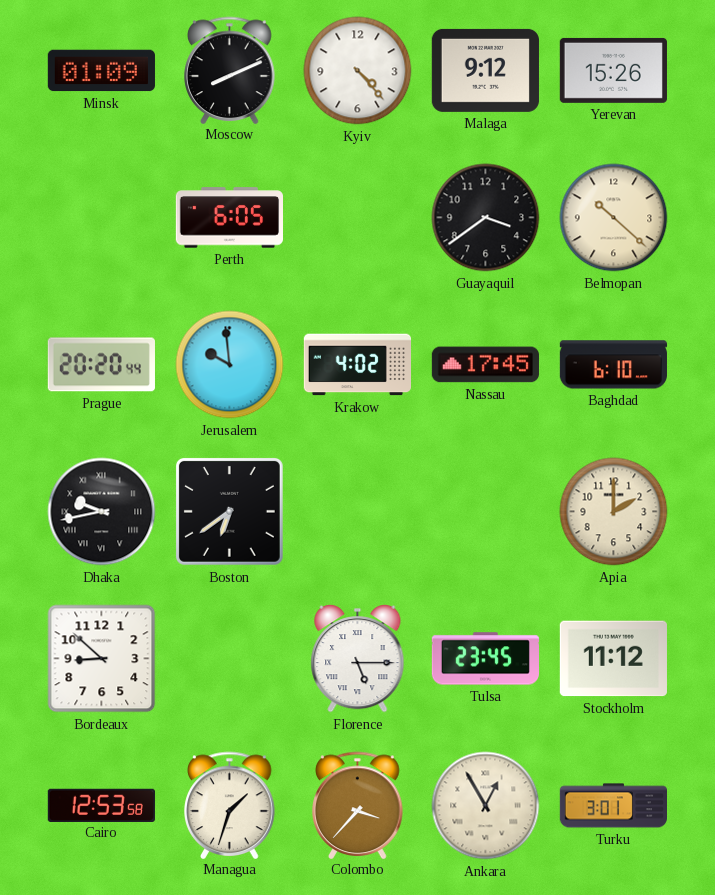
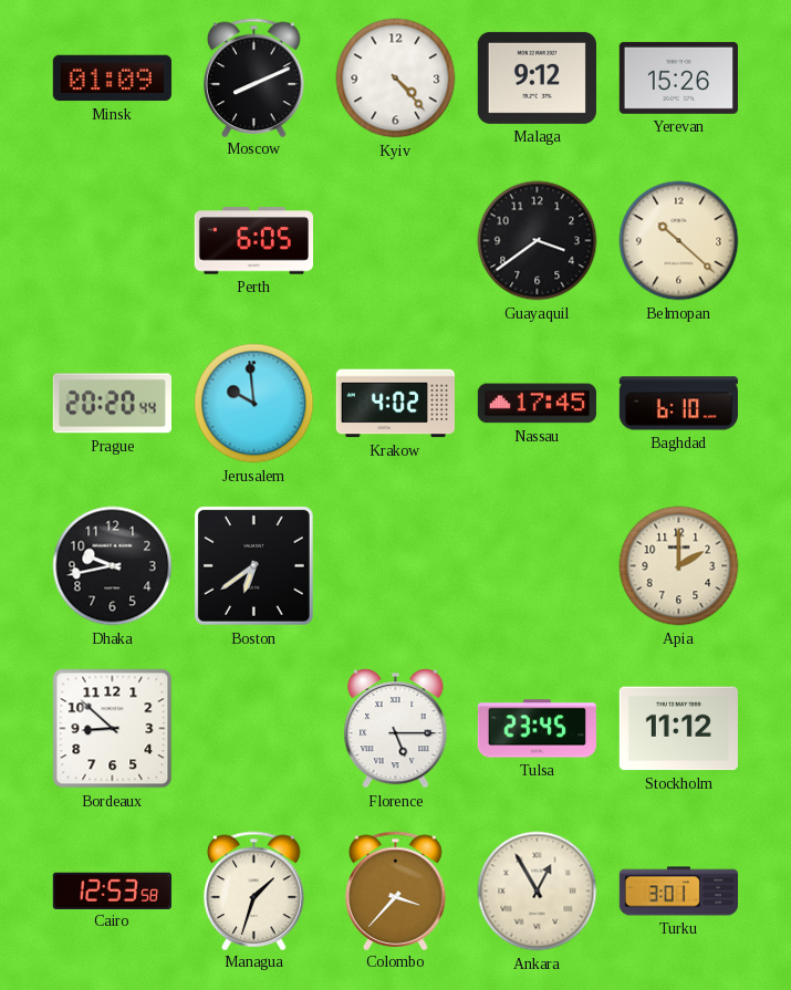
Dhaka numerals: Roman -> Arabic
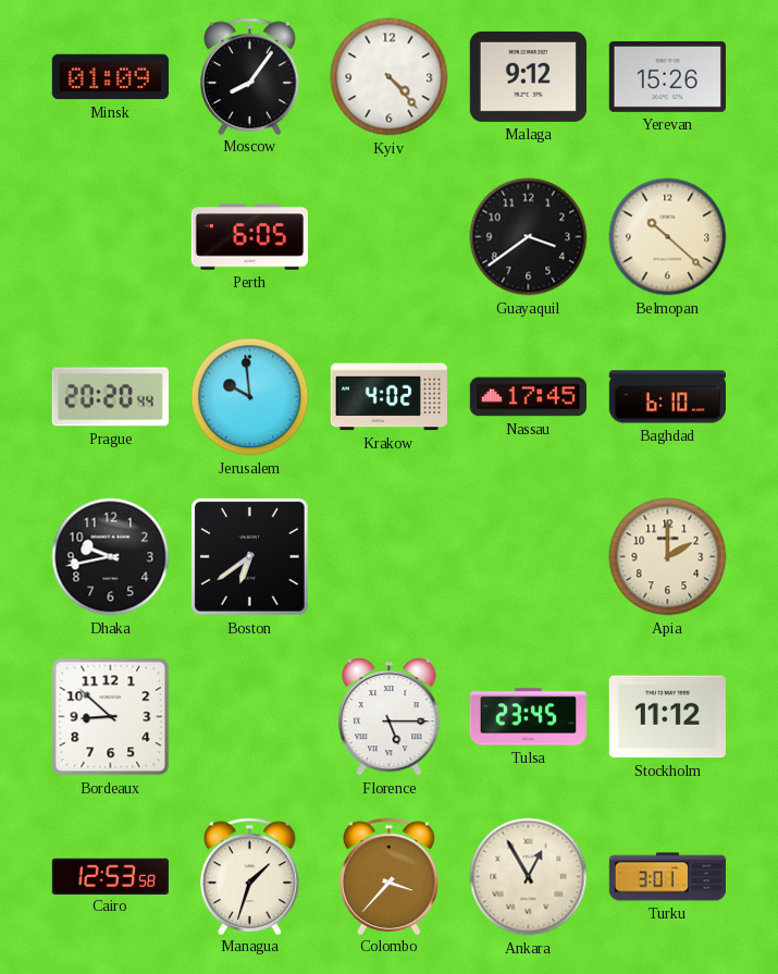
Moscow: 8:11 -> 8:06
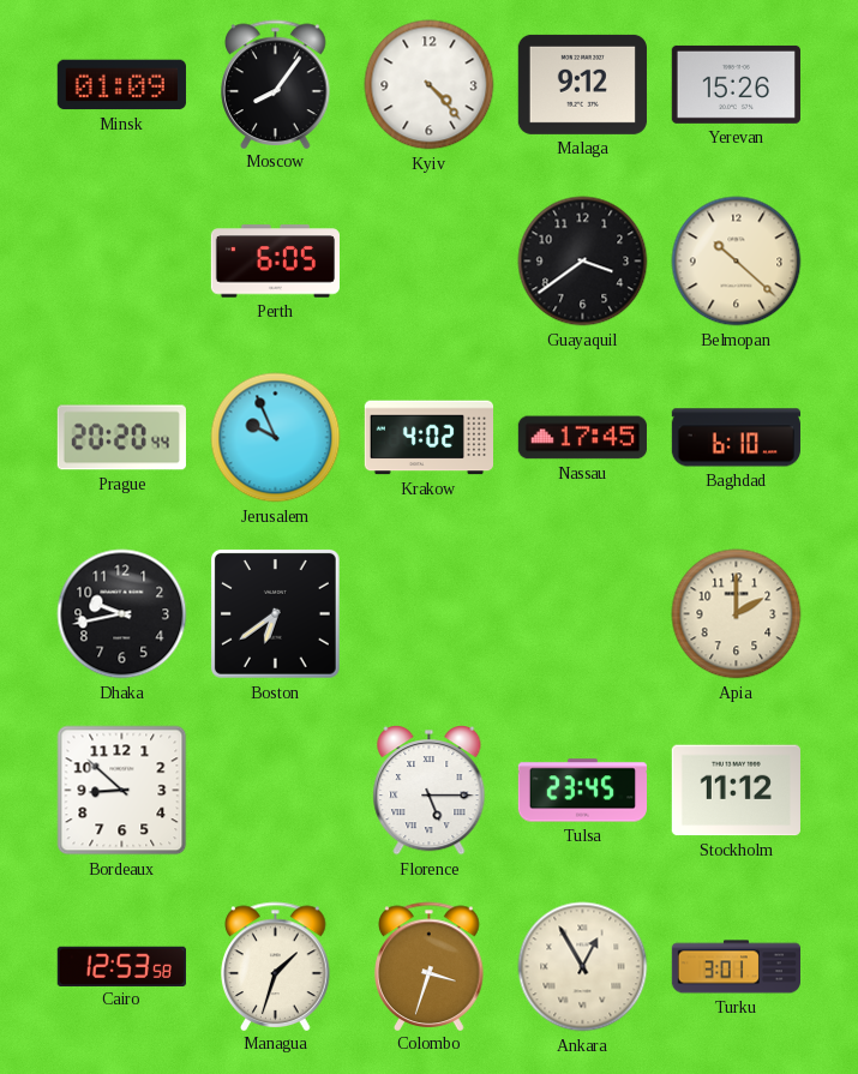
Jerusalem: 9:59 -> 9:56
Colombo: 3:37 -> 3:33
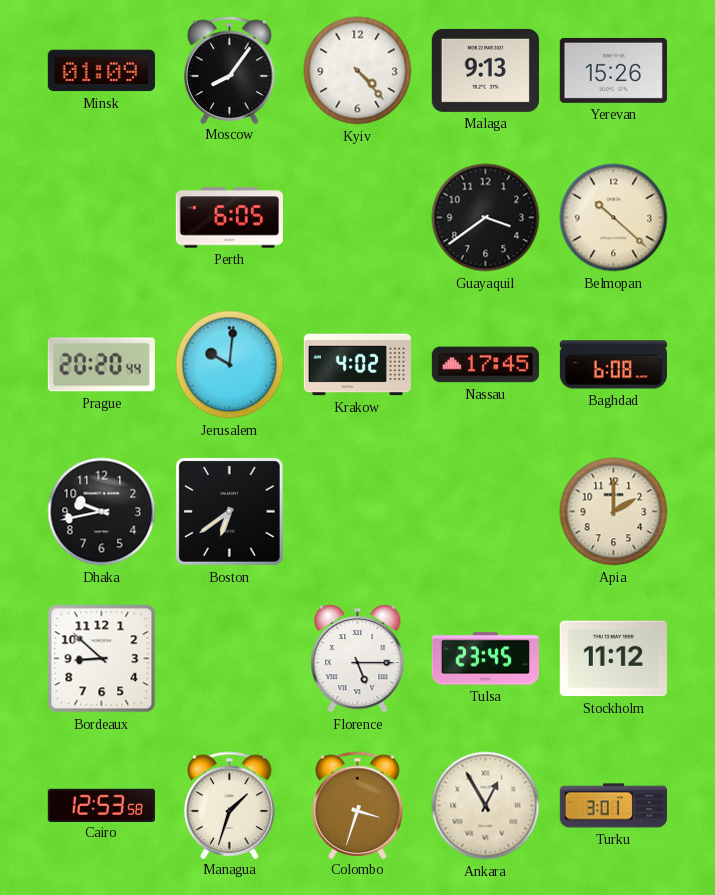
Malaga: 9:12 -> 9:13
Jerusalem: 9:56 -> 10:01
Baghdad: 6:10 -> 6:08
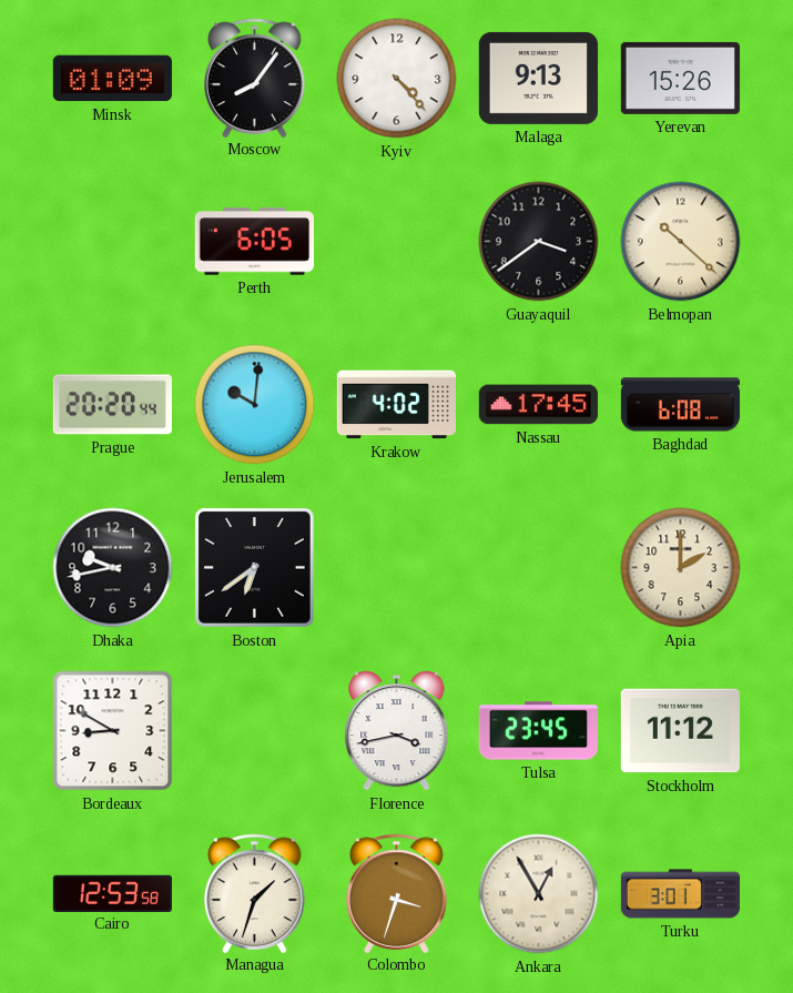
Bordeaux: 8:52 -> 8:50
Florence: 5:15 -> 3:43
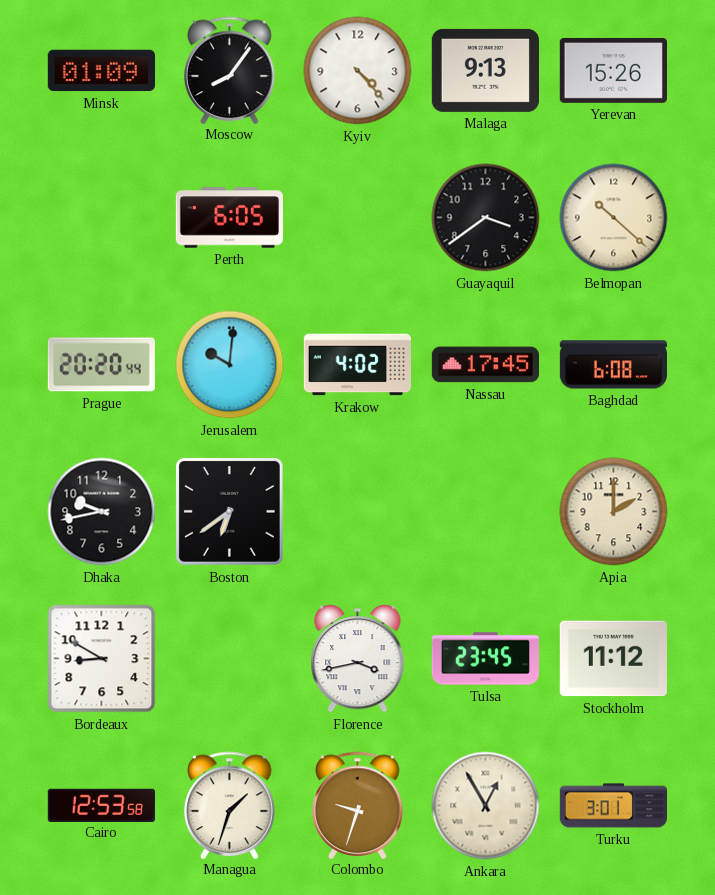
Colombo: 3:33 -> 9:33
